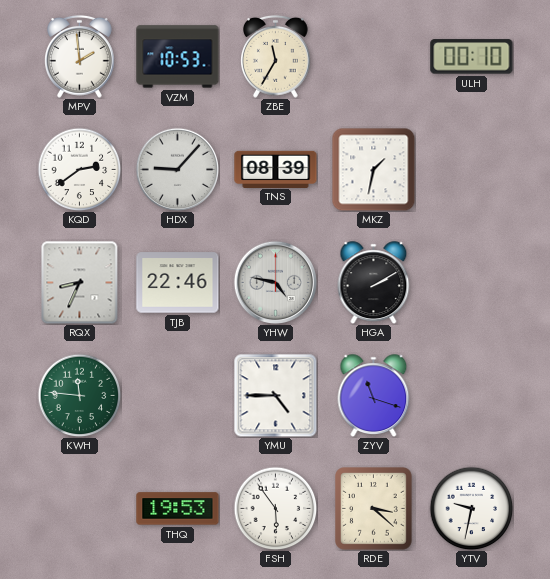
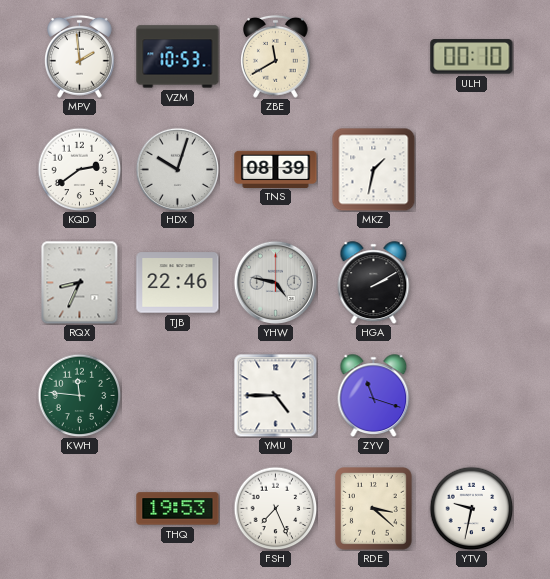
ZBE: 11:35 -> 11:40
HDX: 9:07 -> 10:03
FSH: 5:54 -> 7:26
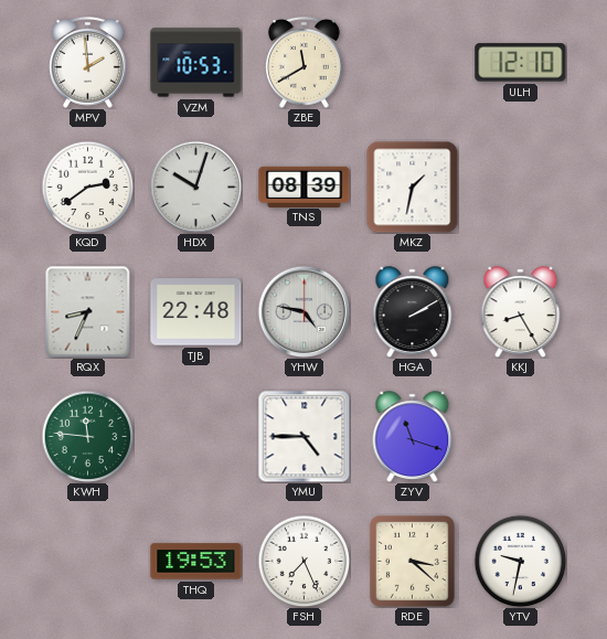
ULH: 00:10 -> 12:10
TJB: 22:46 -> 22:48
KKJ: none -> 8:25
